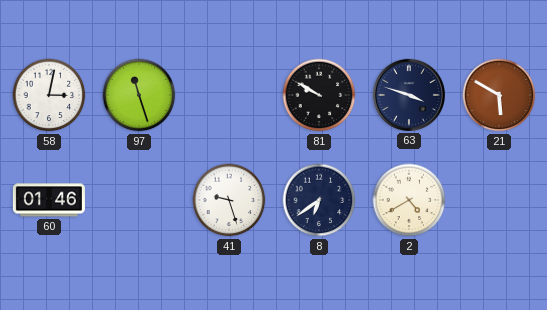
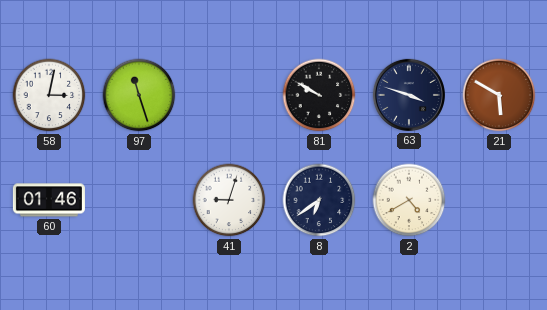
41: 9:27 -> 9:03
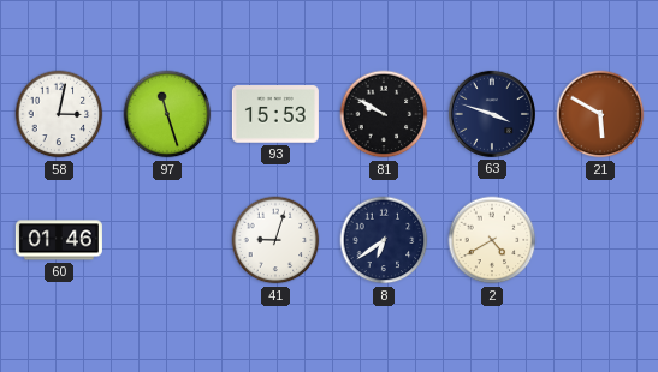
93: none -> 15:53
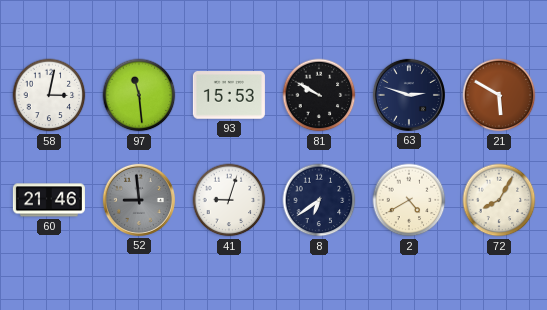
97: 11:27 -> 11:29
63: 3:48 -> 2:48
60: 01:46 -> 21:46
52: none -> 8:59
72: none -> 8:05
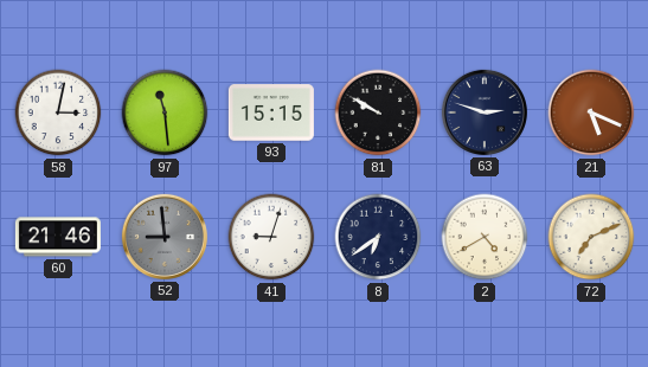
93: 15:53 -> 15:15
21: 5:50 -> 5:19
72: 8:05 -> 7:11
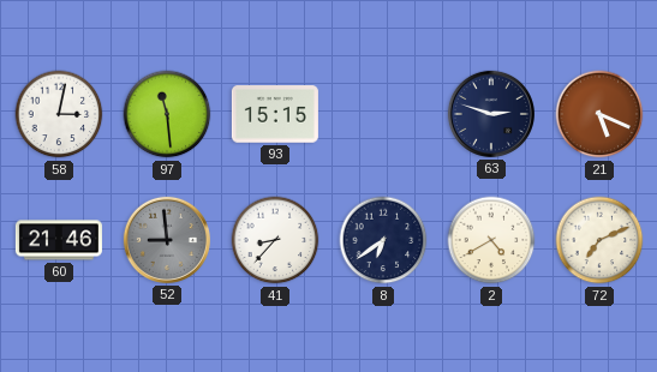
81: 9:50 -> none
41: 9:03 -> 8:37
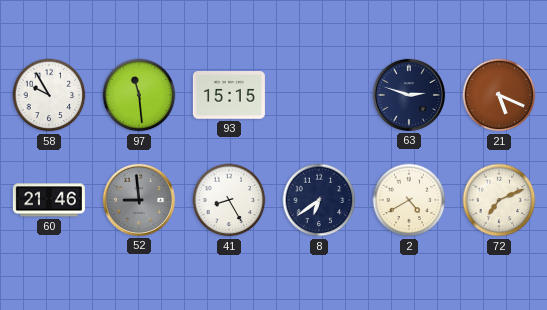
58: 3:02 -> 9:55
41: 8:37 -> 8:25
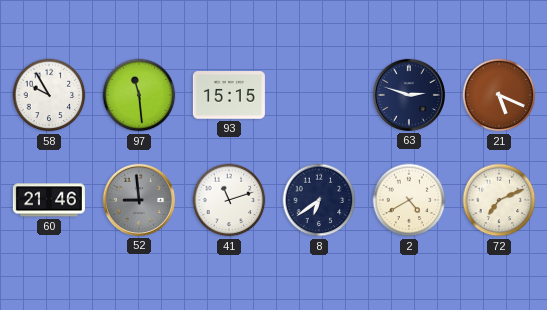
41: 8:25 -> 11:12
